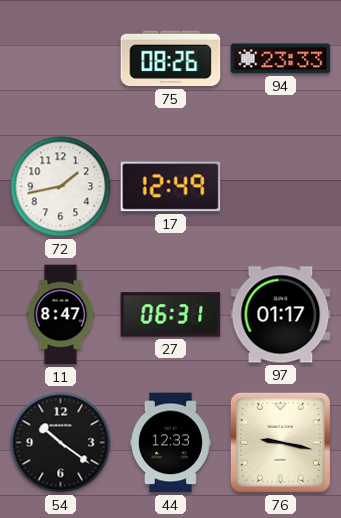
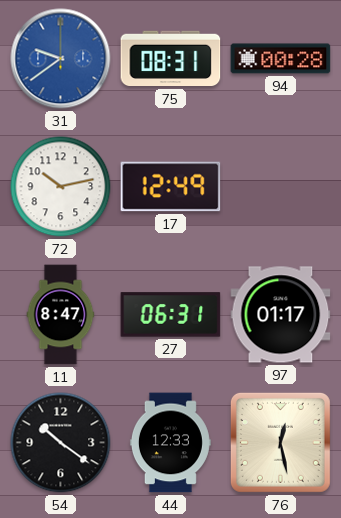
31: none -> 9:39
75: 08:26 -> 08:31
94: 23:33 -> 00:28
72: 1:43 -> 10:13
76: 9:17 -> 12:28
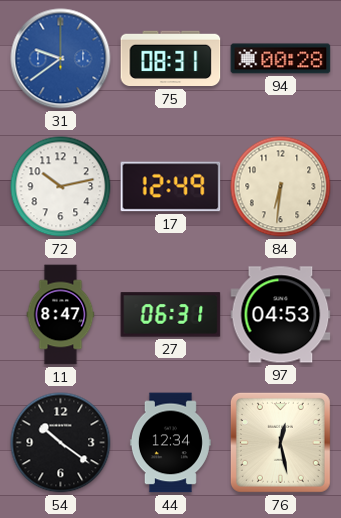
84: none -> 6:31
97: 01:17 -> 04:53
44: 12:33 -> 12:34
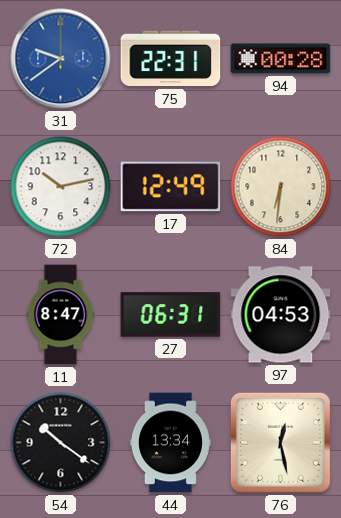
75: 08:31 -> 22:31
44: 12:34 -> 13:34
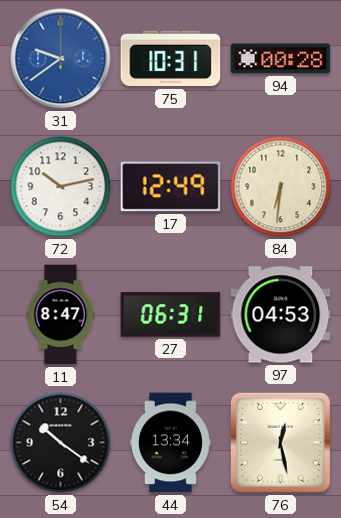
75: 22:31 -> 10:31
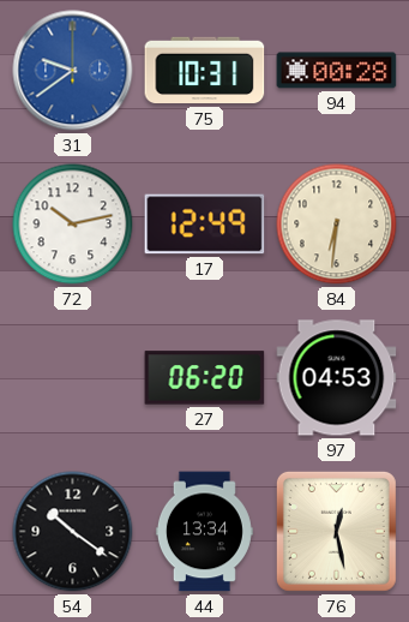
11: 8:47 -> none
27: 06:31 -> 06:20
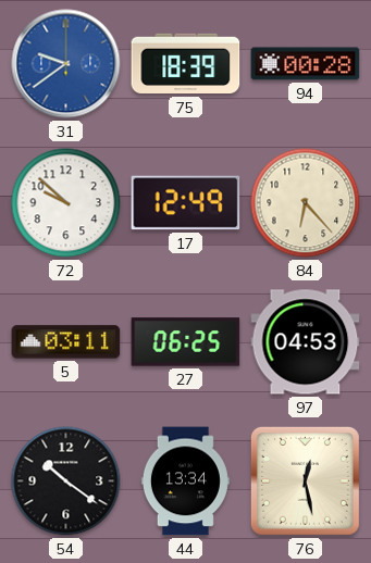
75: 10:31 -> 18:39
72: 10:13 -> 9:52
84: 6:31 -> 6:23
5: none -> 03:11
27: 06:20 -> 06:25
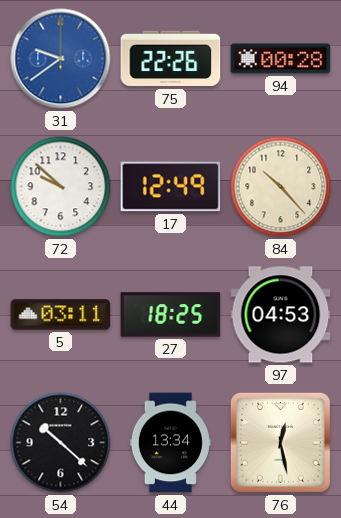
75: 18:39 -> 22:26
84: 6:23 -> 10:23
27: 06:25 -> 18:25
54: 10:21 -> 10:22
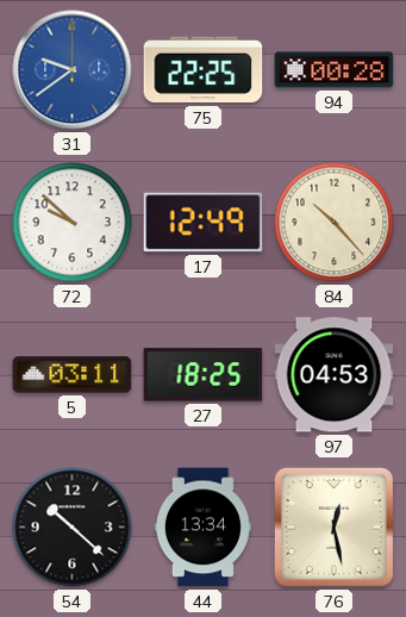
75: 22:26 -> 22:25
